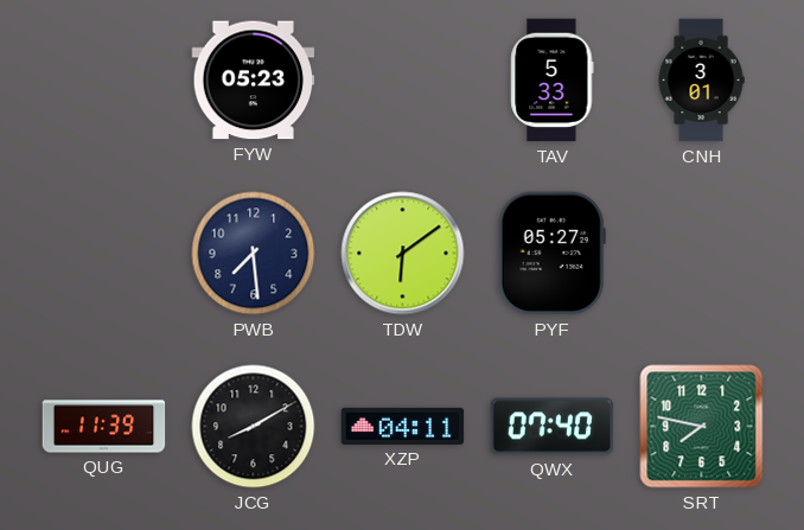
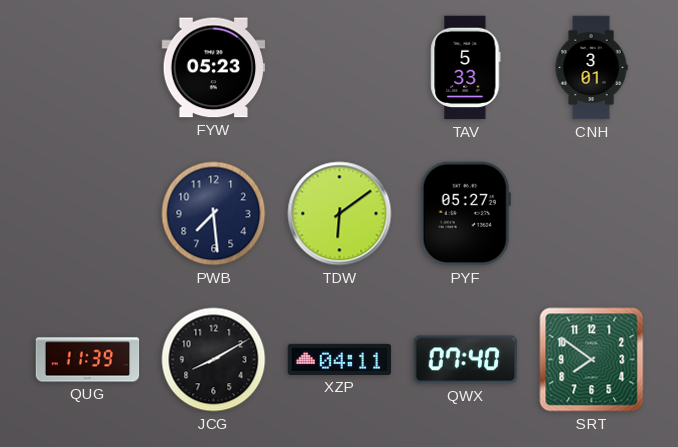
SRT: 7:47 -> 7:51
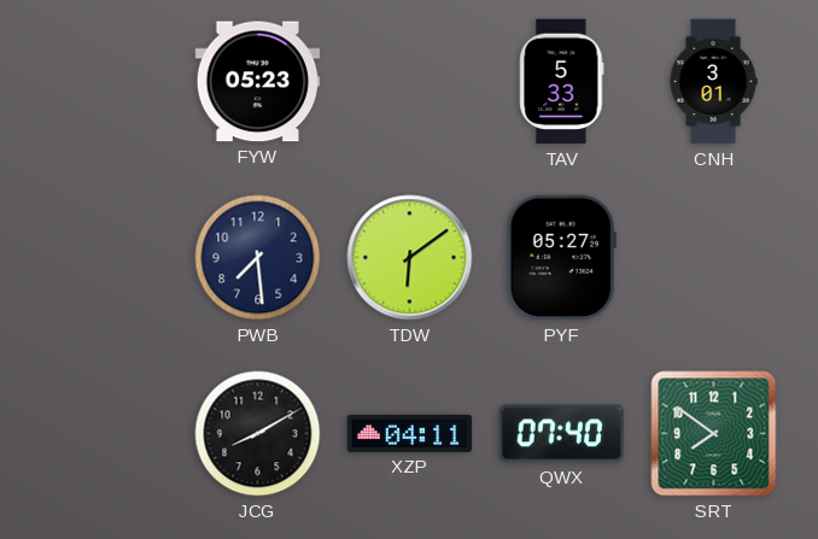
QUG: 11:39 -> none
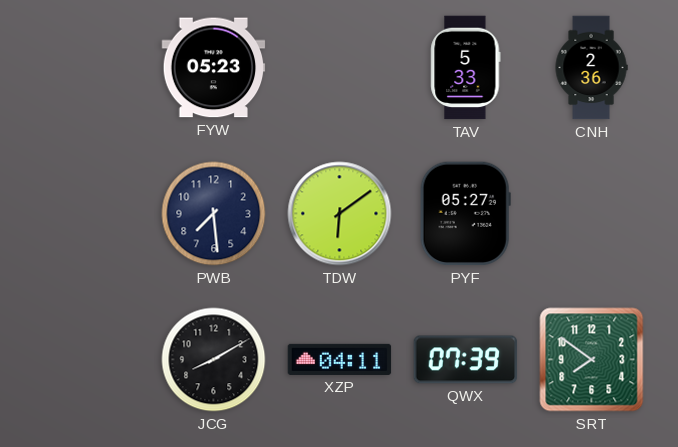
CNH: 3:01 -> 2:36
QWX: 07:40 -> 07:39
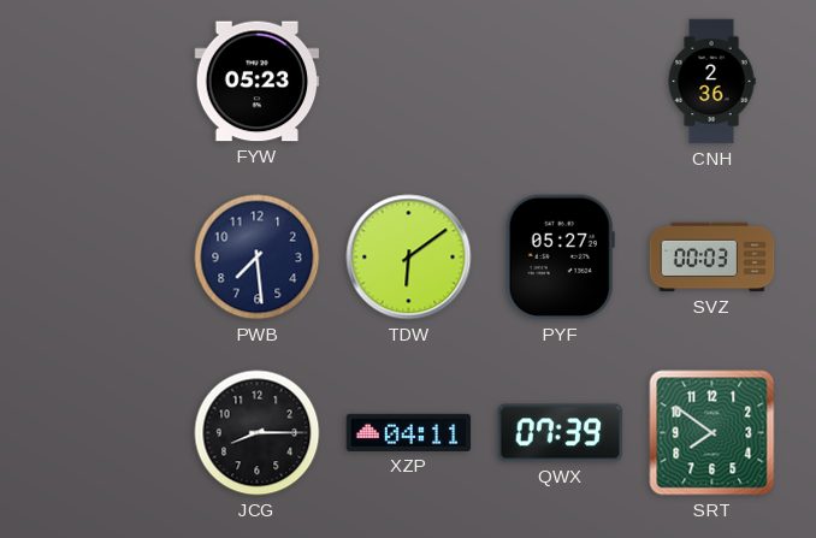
TAV: 5:33 -> none
SVZ: none -> 00:03
JCG: 8:10 -> 8:15
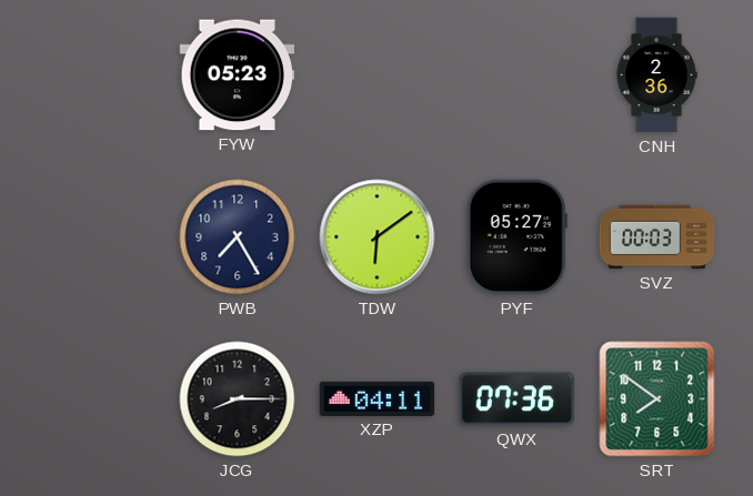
PWB: 7:29 -> 7:25
QWX: 07:39 -> 07:36
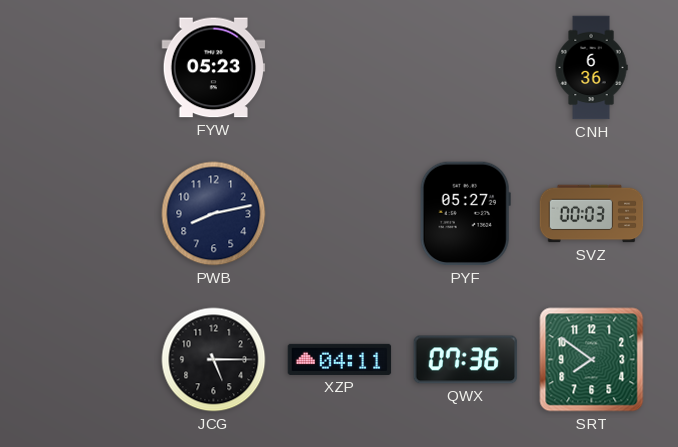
CNH: 2:36 -> 6:36
PWB: 7:25 -> 8:13
TDW: 6:09 -> none
JCG: 8:15 -> 5:15
